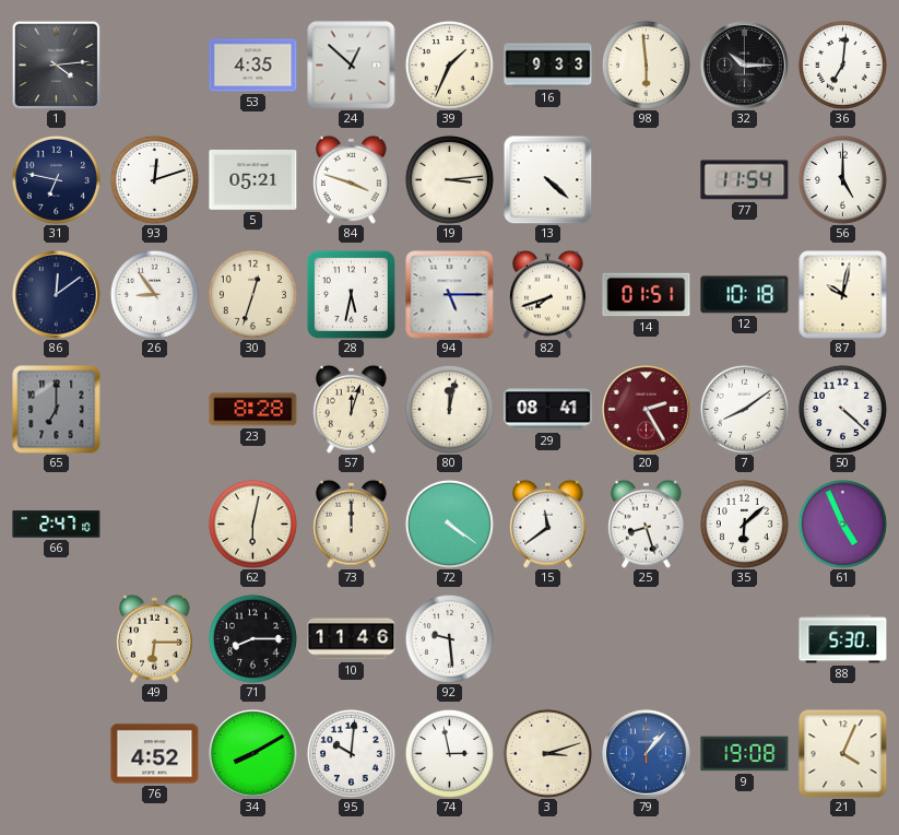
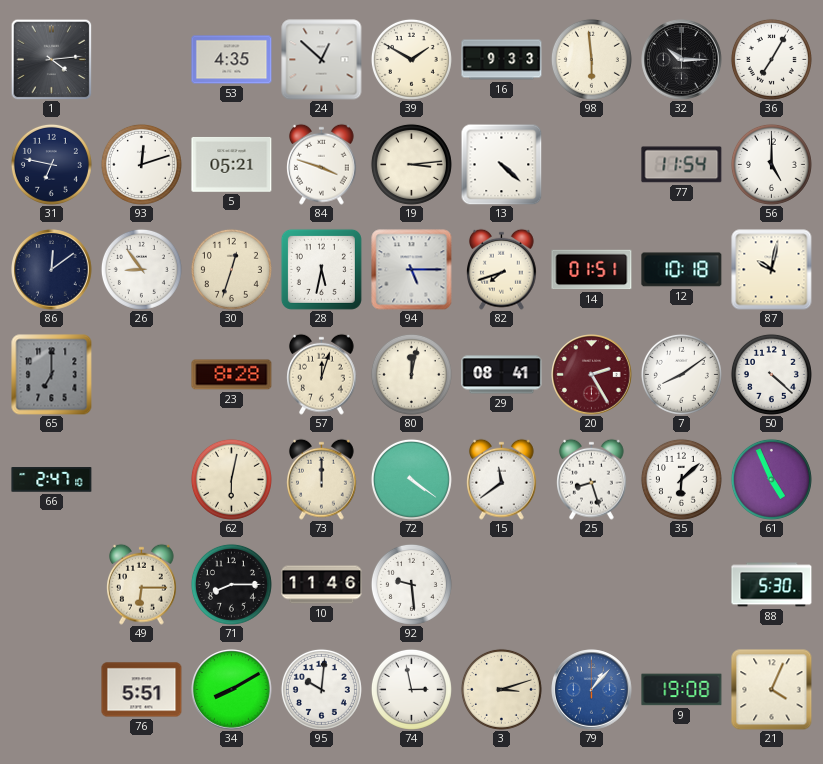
39: 1:34 -> 1:50
36: 7:01 -> 7:05
76: 4:52 -> 5:51
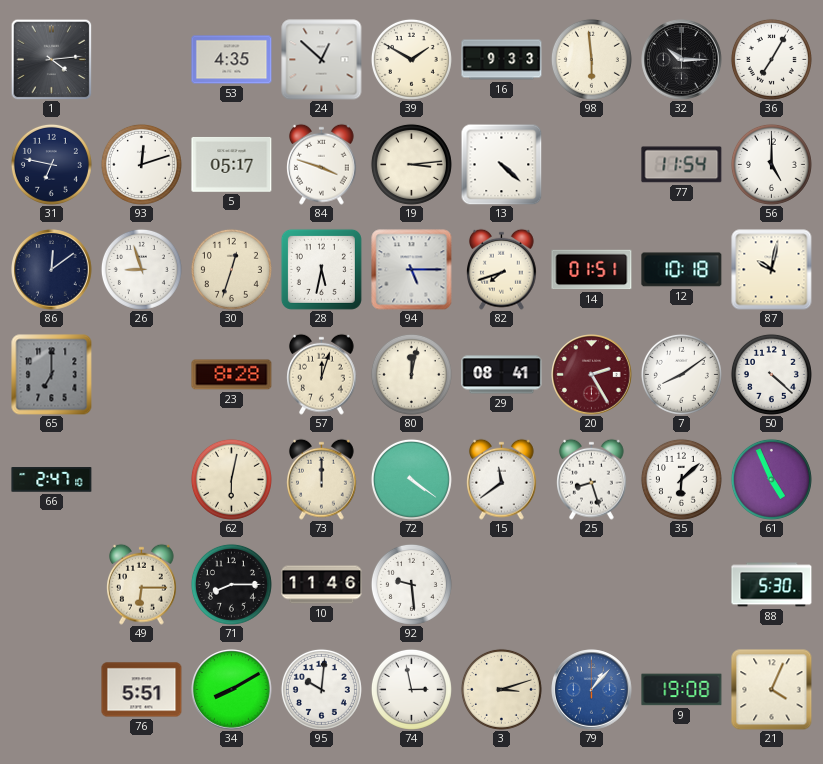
5: 05:21 -> 05:17
26: 8:54 -> 8:57
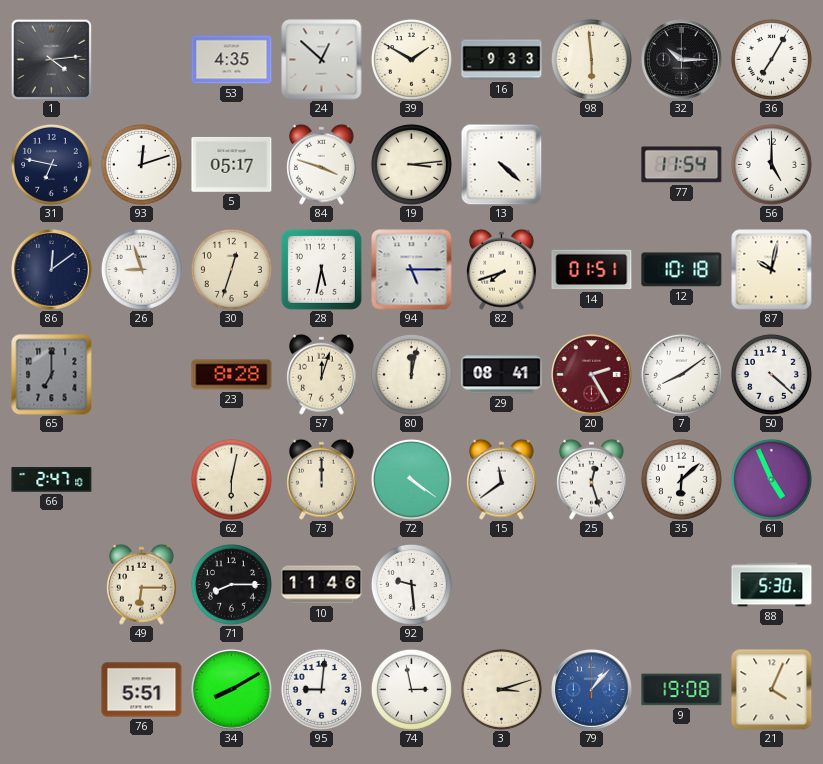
25: 8:27 -> 12:27
95: 10:01 -> 9:01
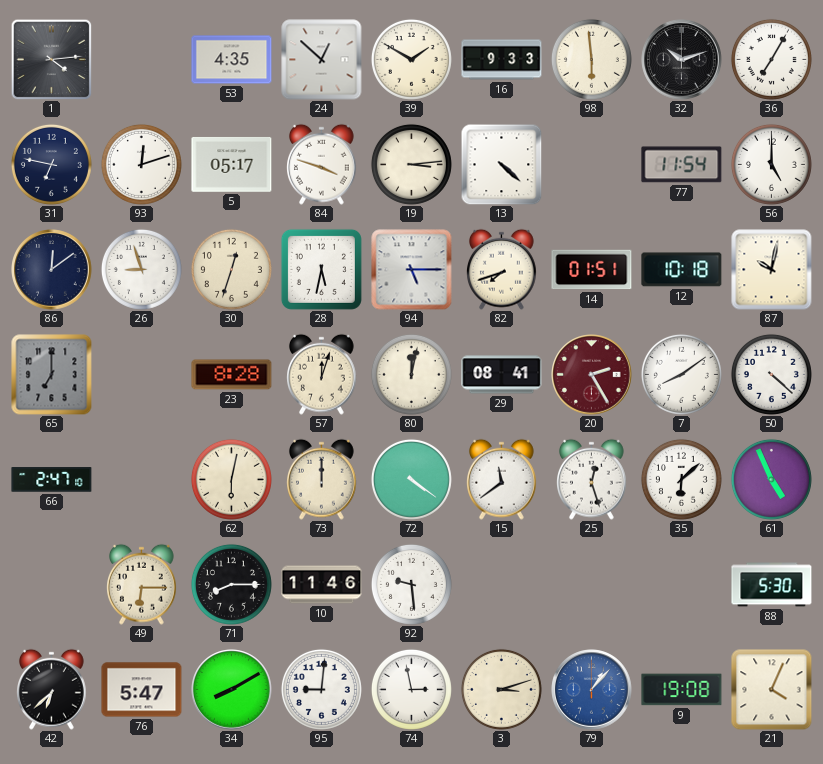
32: 10:15 -> 10:12
42: none -> 6:38
76: 5:51 -> 5:47
